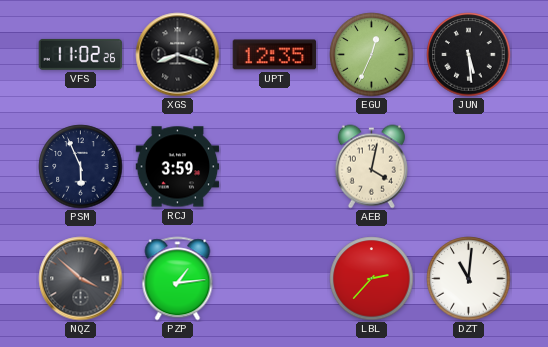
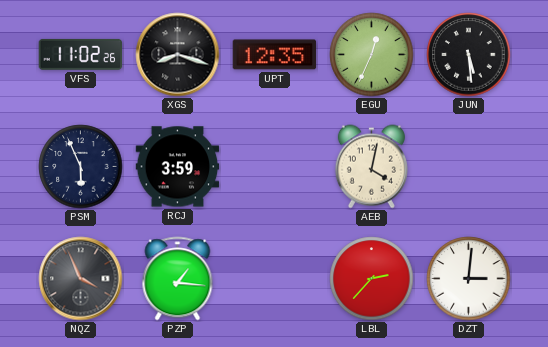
NQZ: 3:52 -> 3:56
PZP: 1:14 -> 1:16
DZT: 11:01 -> 3:01
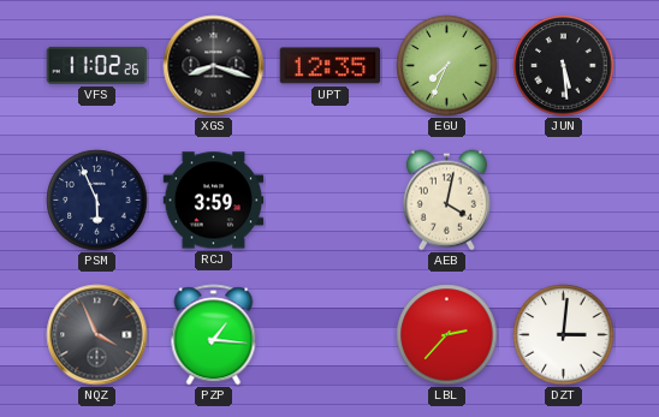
EGU: 12:34 -> 7:34
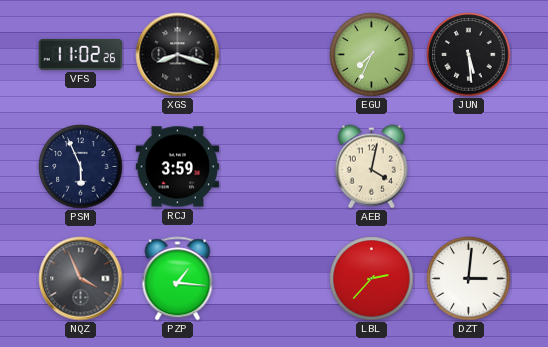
UPT: 12:35 -> none
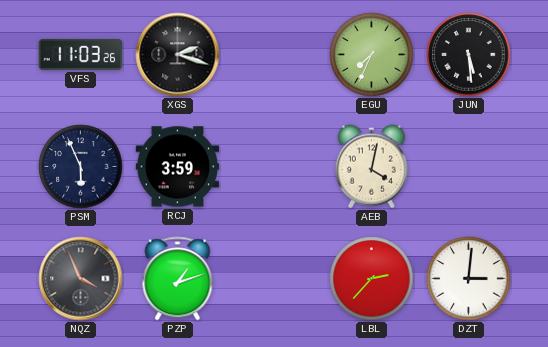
VFS: 11:02 -> 11:03
XGS: 8:18 -> 2:18
PZP: 1:16 -> 1:12
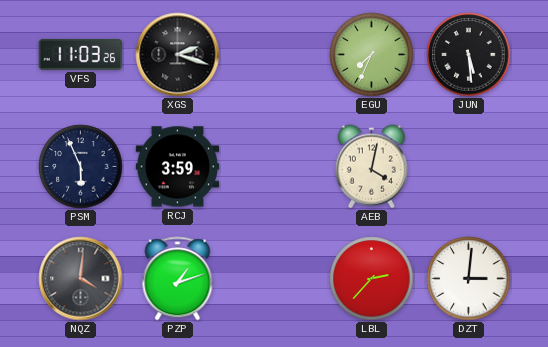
NQZ: 3:56 -> 4:01
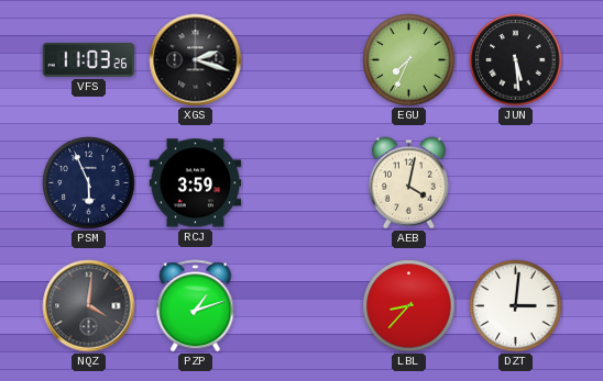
LBL: 2:37 -> 8:37
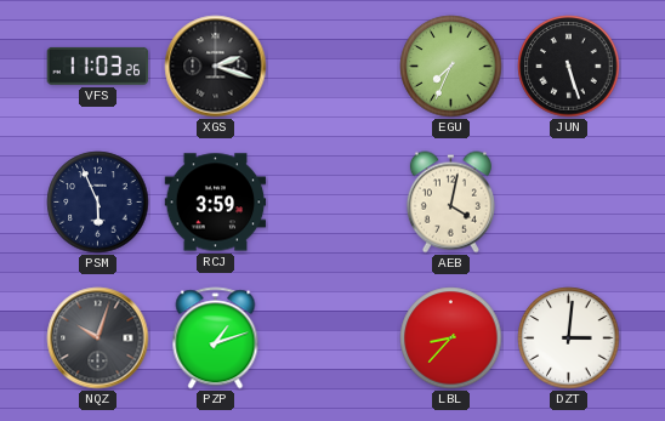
JUN: 5:29 -> 5:27
NQZ: 4:01 -> 10:03
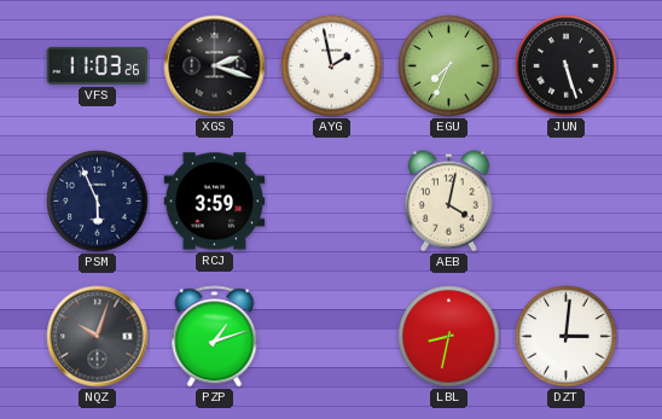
AYG: none -> 1:58
LBL: 8:37 -> 8:32
